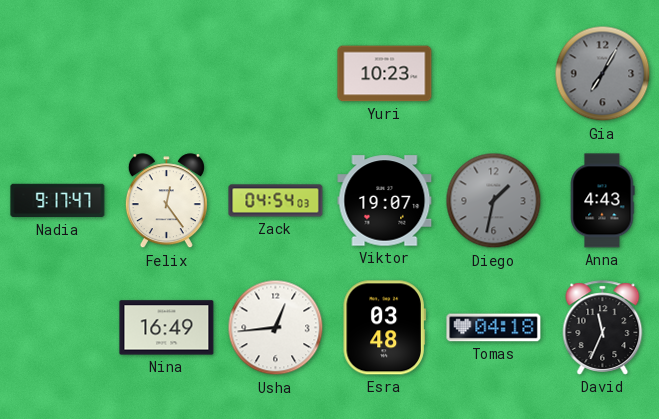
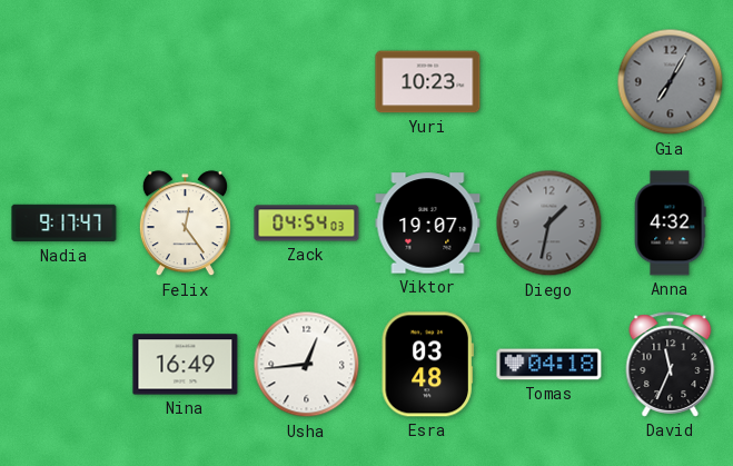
Anna: 4:43 -> 4:32
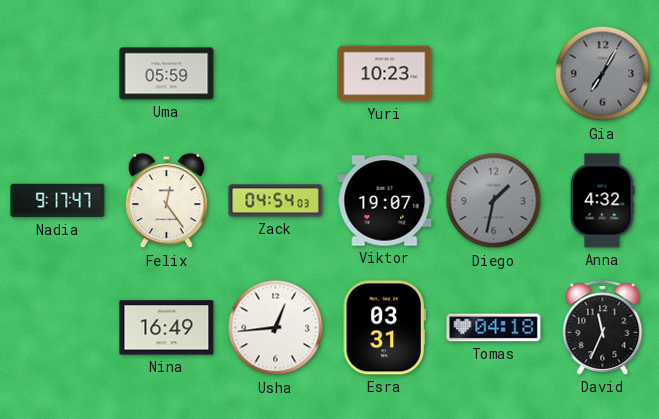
Uma: none -> 05:59
Esra: 03:48 -> 03:31
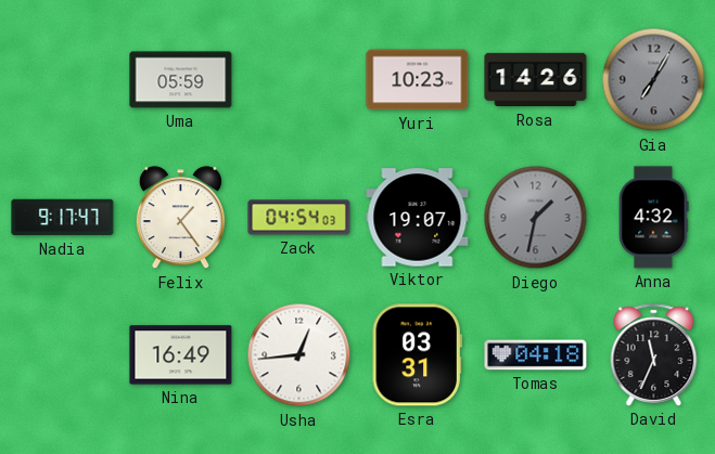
Rosa: none -> 14:26
Felix: 12:24 -> 1:24
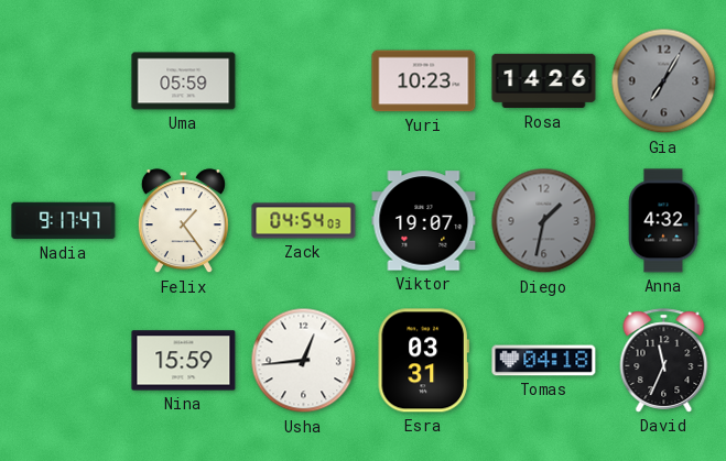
Nina: 16:49 -> 15:59
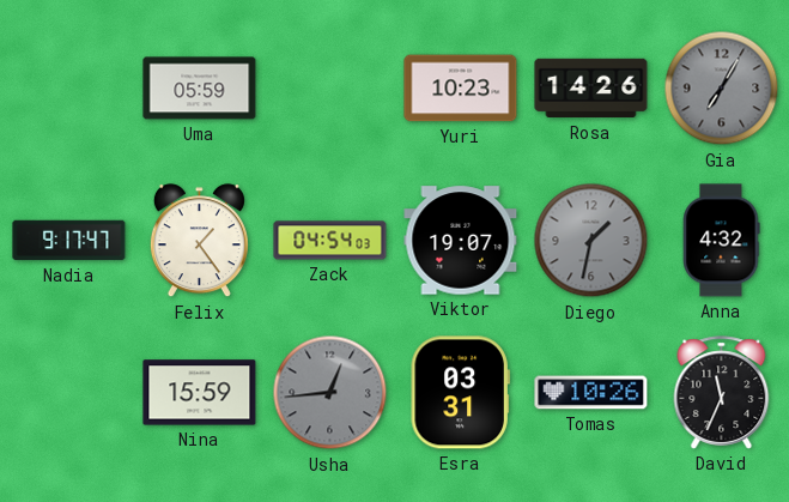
Usha dial: white -> grey
Tomas: 04:18 -> 10:26
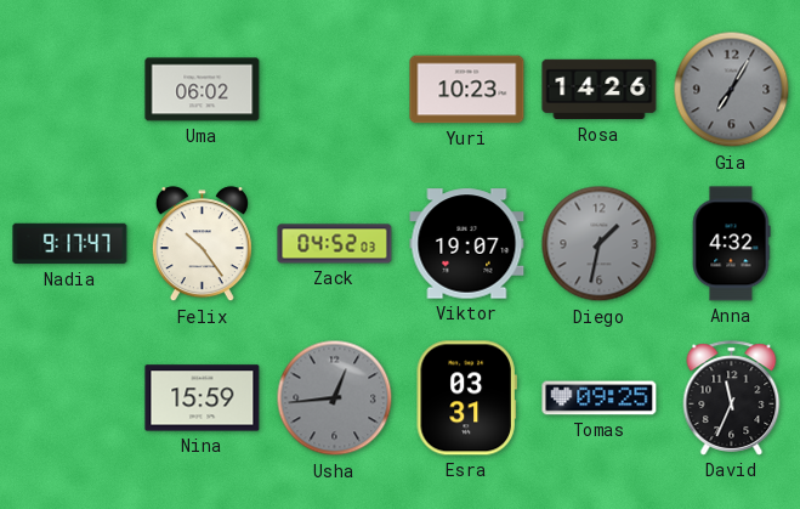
Uma: 05:59 -> 06:02
Felix: 1:24 -> 10:24
Zack: 04:54 -> 04:52
Tomas: 10:26 -> 09:25
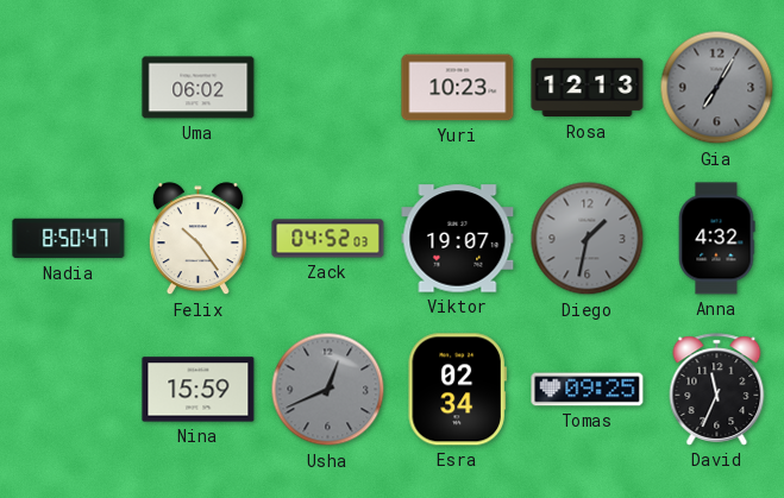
Rosa: 14:26 -> 12:13
Nadia: 9:17 -> 8:50
Usha: 12:44 -> 12:41
Esra: 03:31 -> 02:34
